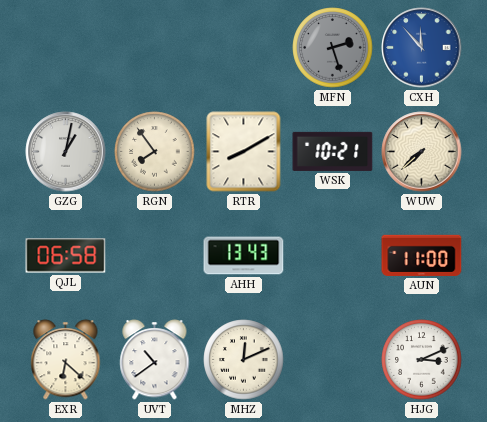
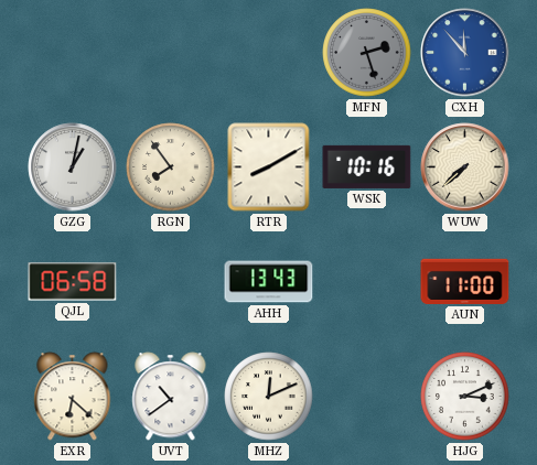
WSK: 10:21 -> 10:16
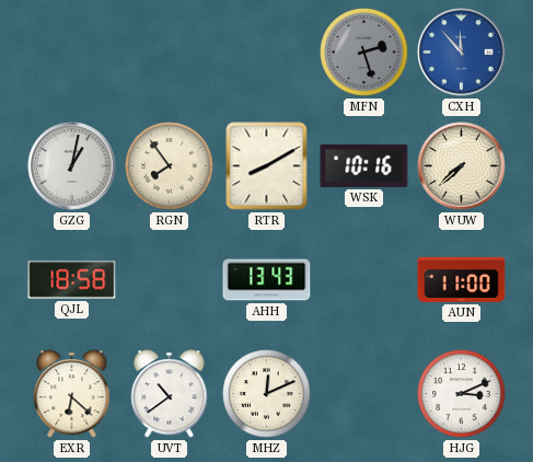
QJL: 06:58 -> 18:58
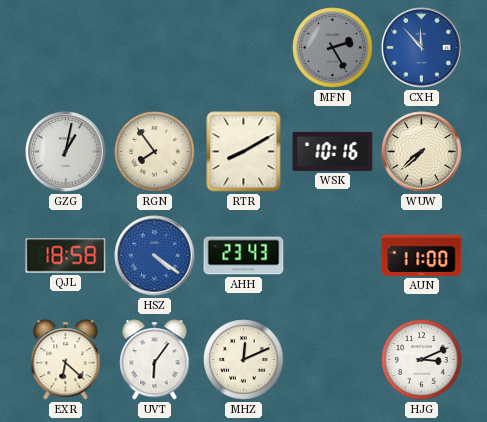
MFN: 2:27 -> 2:25
HSZ: none -> 4:21
AHH: 13:43 -> 23:43
UVT: 10:39 -> 6:06
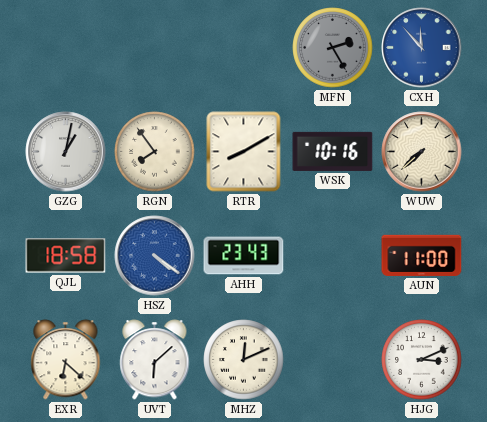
UVT: 6:06 -> 6:08
